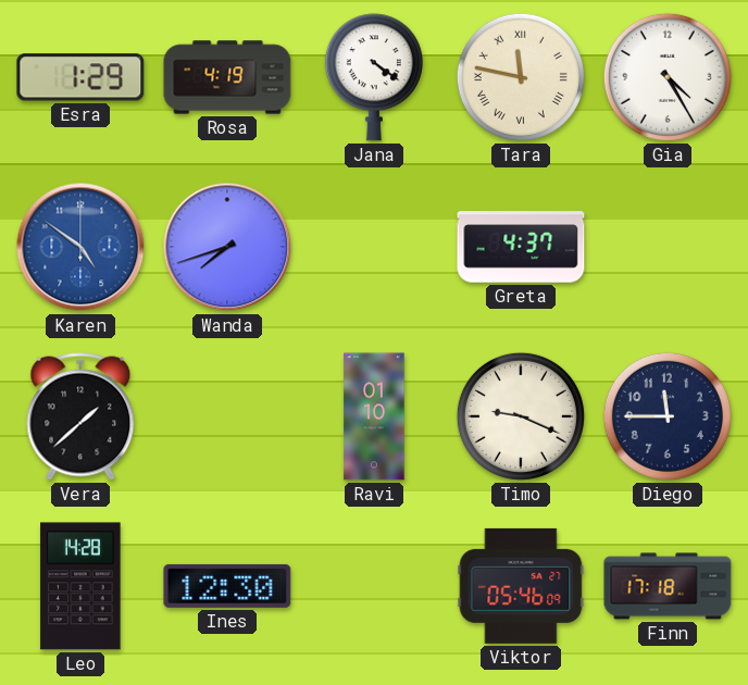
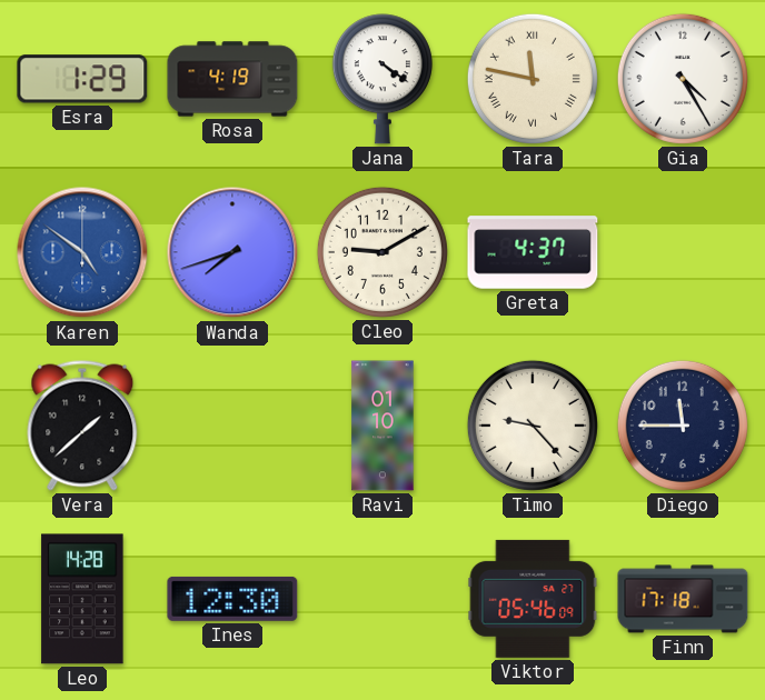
Cleo: none -> 9:10
Timo: 9:19 -> 9:23
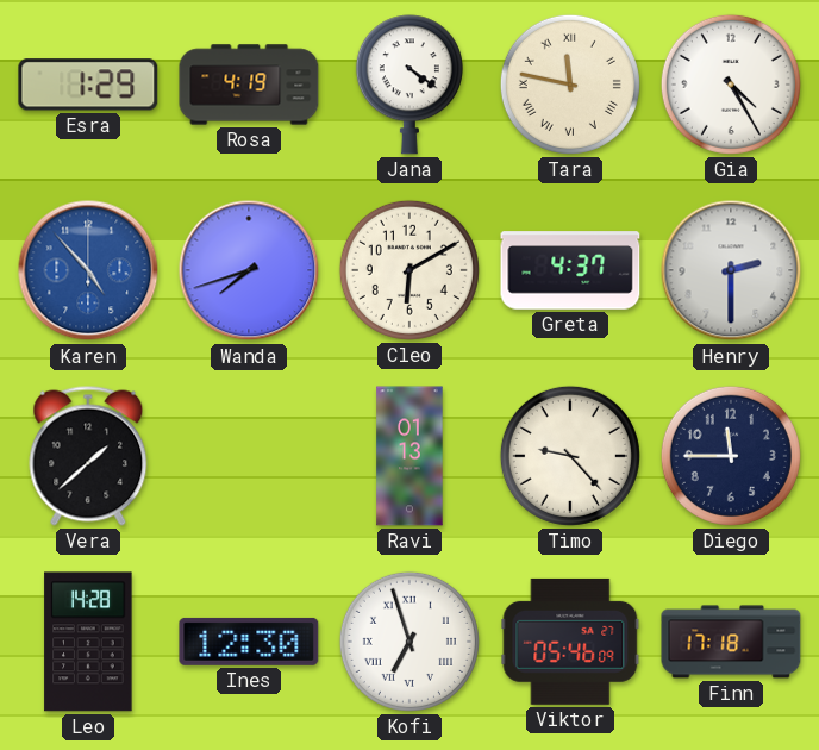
Karen: 4:51 -> 4:53
Cleo: 9:10 -> 6:10
Henry: none -> 2:30
Ravi: 01:10 -> 01:13
Kofi: none -> 6:57
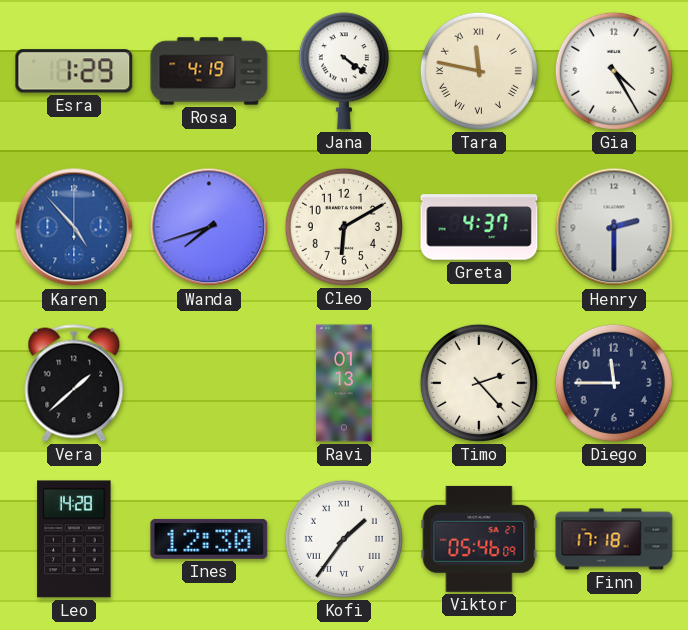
Timo: 9:23 -> 2:23
Kofi: 6:57 -> 1:36
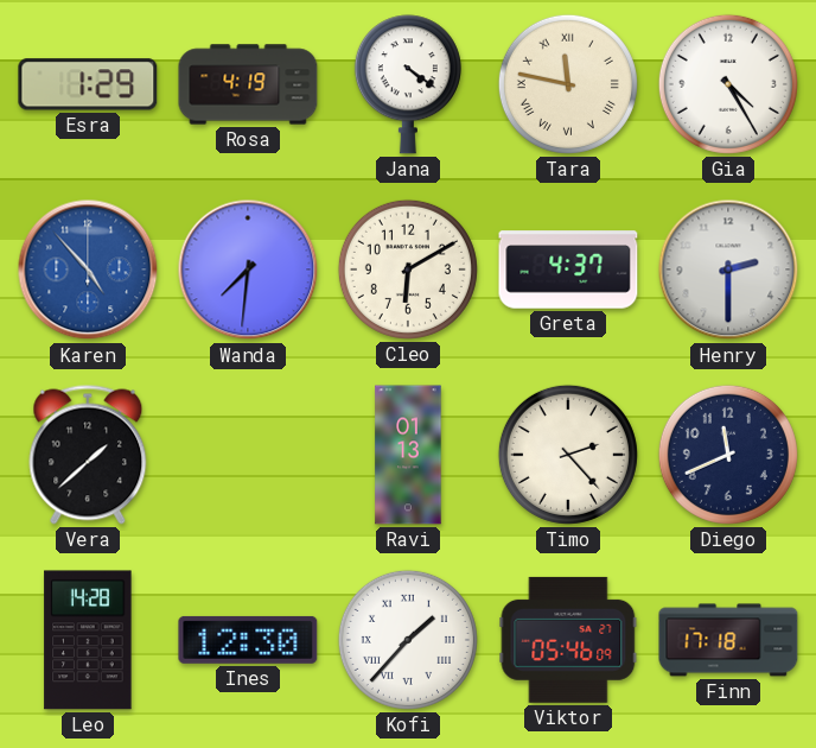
Wanda: 7:42 -> 7:31
Diego: 11:45 -> 11:41
Kofi: 1:36 -> 1:37
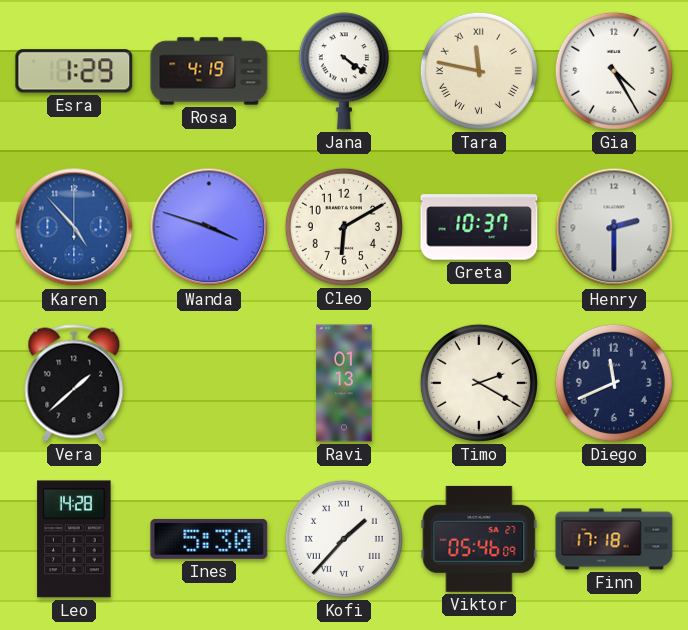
Wanda: 7:31 -> 3:48
Greta: 4:37 -> 10:37
Timo: 2:23 -> 2:20
Ines: 12:30 -> 5:30
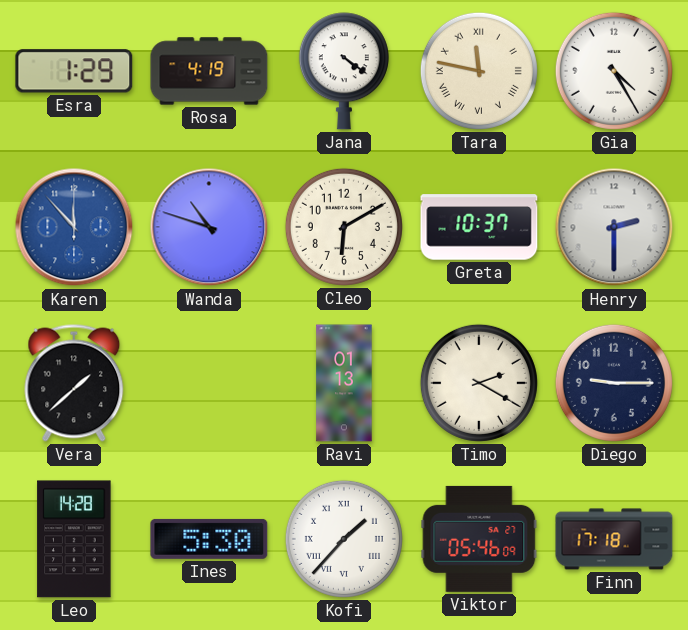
Karen: 4:53 -> 11:53
Wanda: 3:48 -> 10:48
Diego: 11:41 -> 9:15
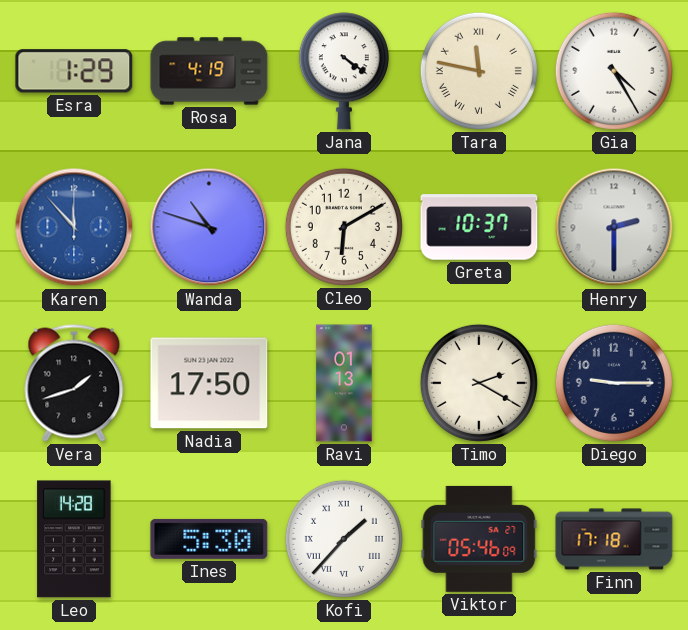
Vera: 1:38 -> 1:42
Nadia: none -> 17:50
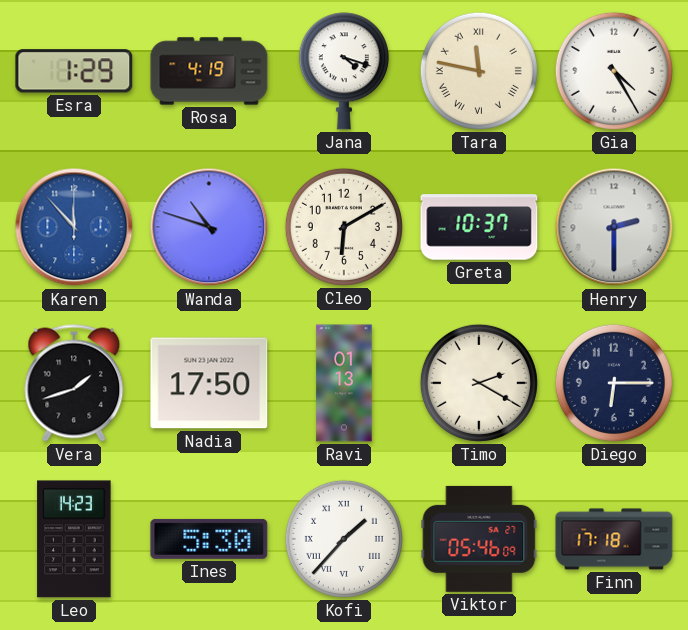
Jana: 4:21 -> 4:18
Diego: 9:15 -> 6:15
Leo: 14:28 -> 14:23
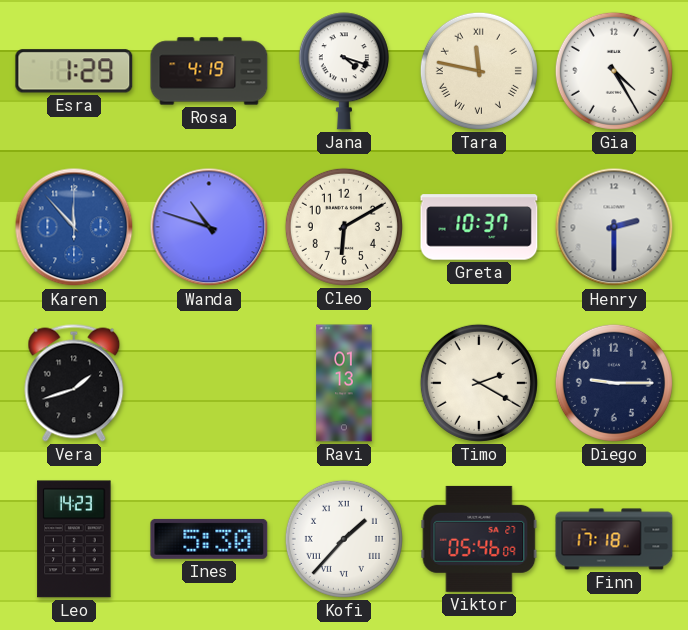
Nadia: 17:50 -> none
Diego: 6:15 -> 9:15
